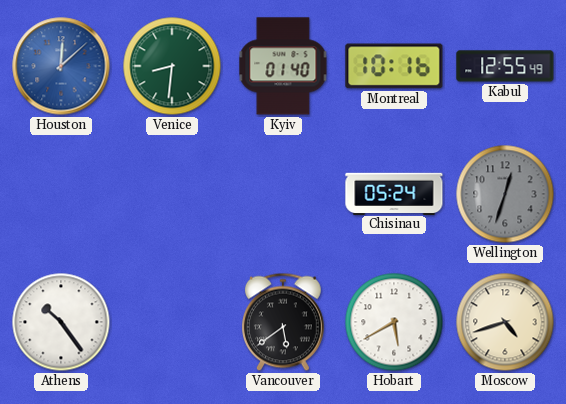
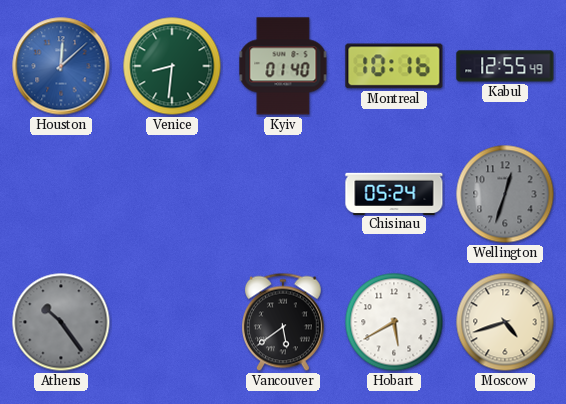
Athens dial: white -> grey
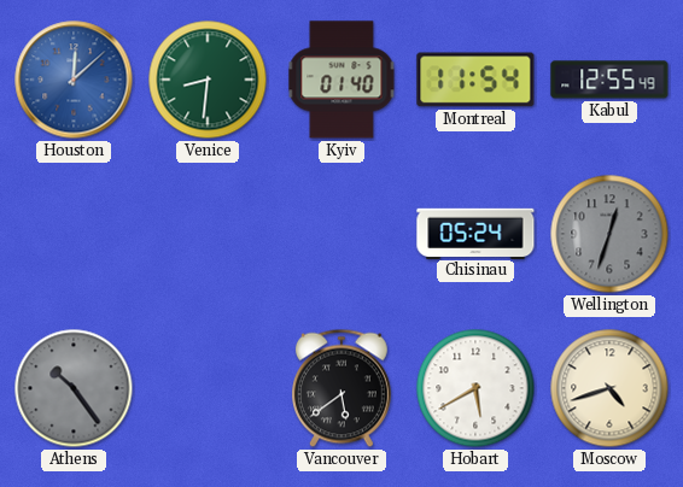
Montreal: 10:16 -> 11:54
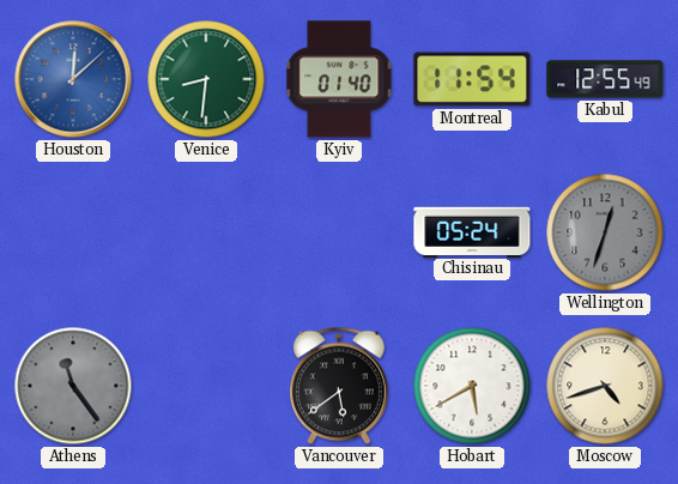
Athens: 10:24 -> 11:24
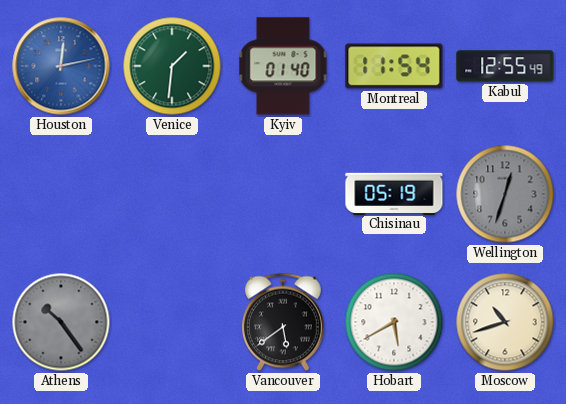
Houston: 12:08 -> 12:13
Venice: 8:31 -> 1:31
Chisinau: 05:24 -> 05:19
Athens: 11:24 -> 10:24
Moscow: 4:42 -> 10:42
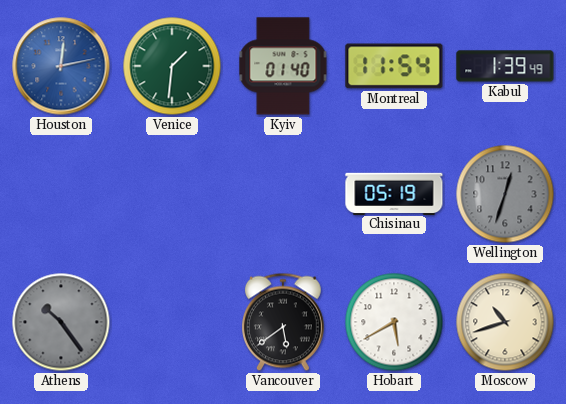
Kabul: 12:55 -> 1:39
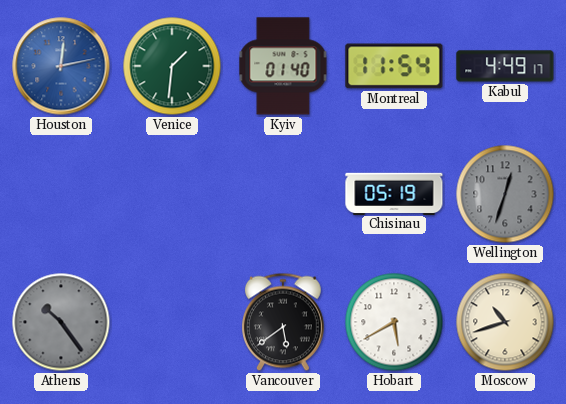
Kabul: 1:39 -> 4:49
